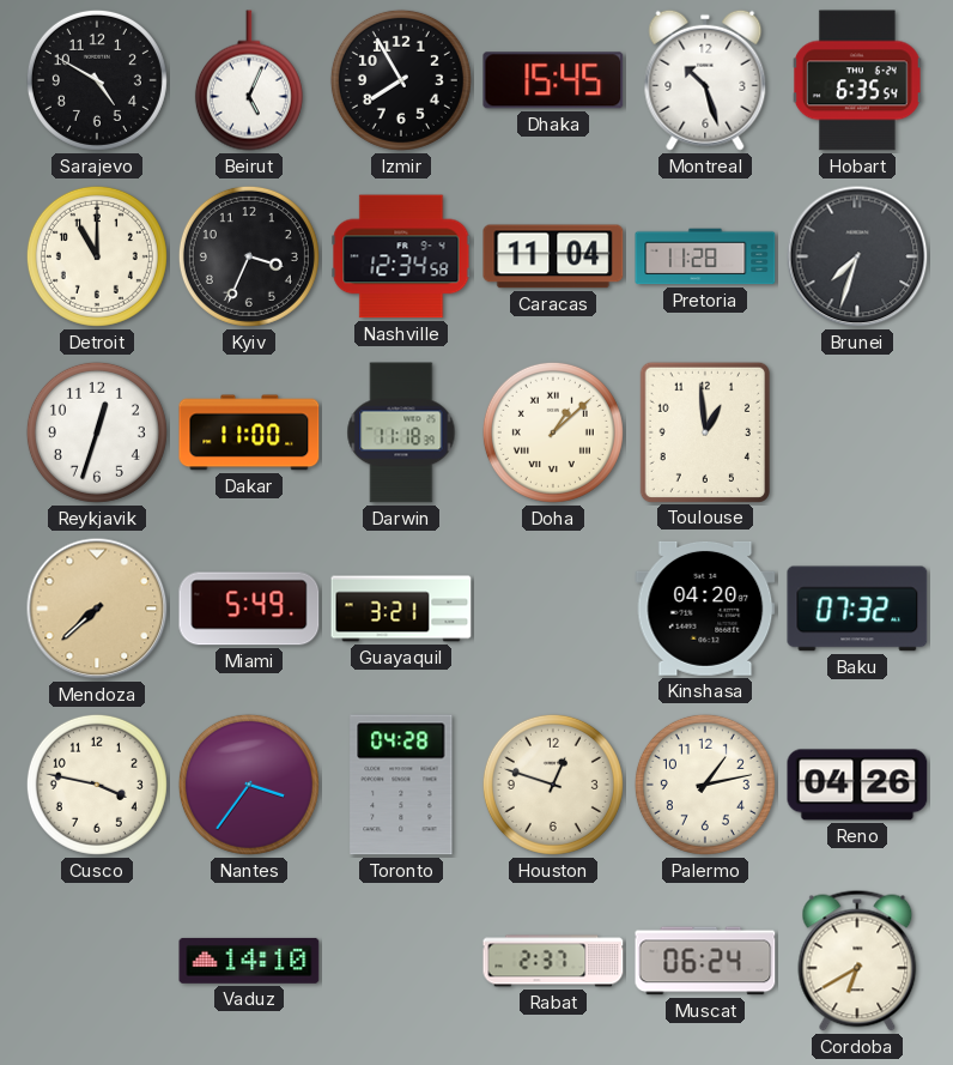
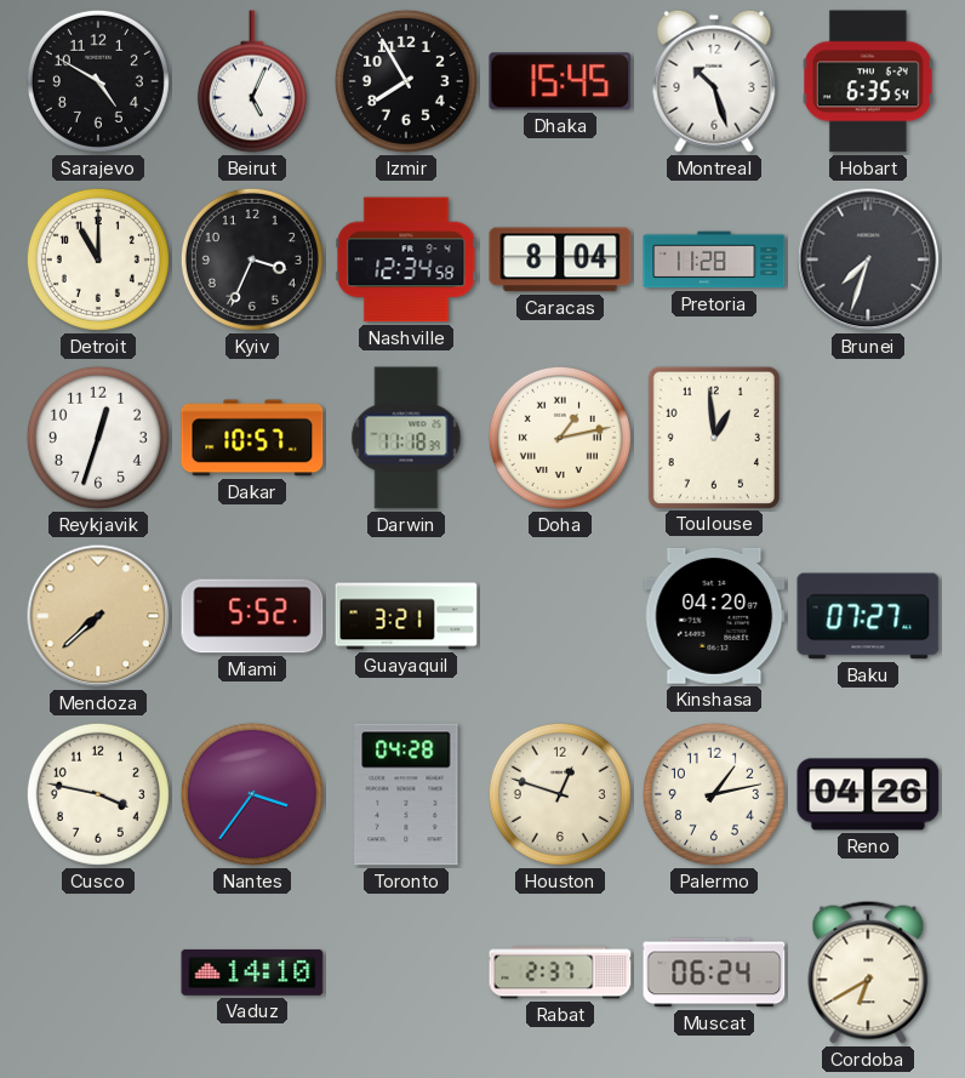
Caracas: 11:04 -> 8:04
Dakar: 11:00 -> 10:57
Doha: 1:08 -> 1:13
Miami: 5:49 -> 5:52
Baku: 07:32 -> 07:27
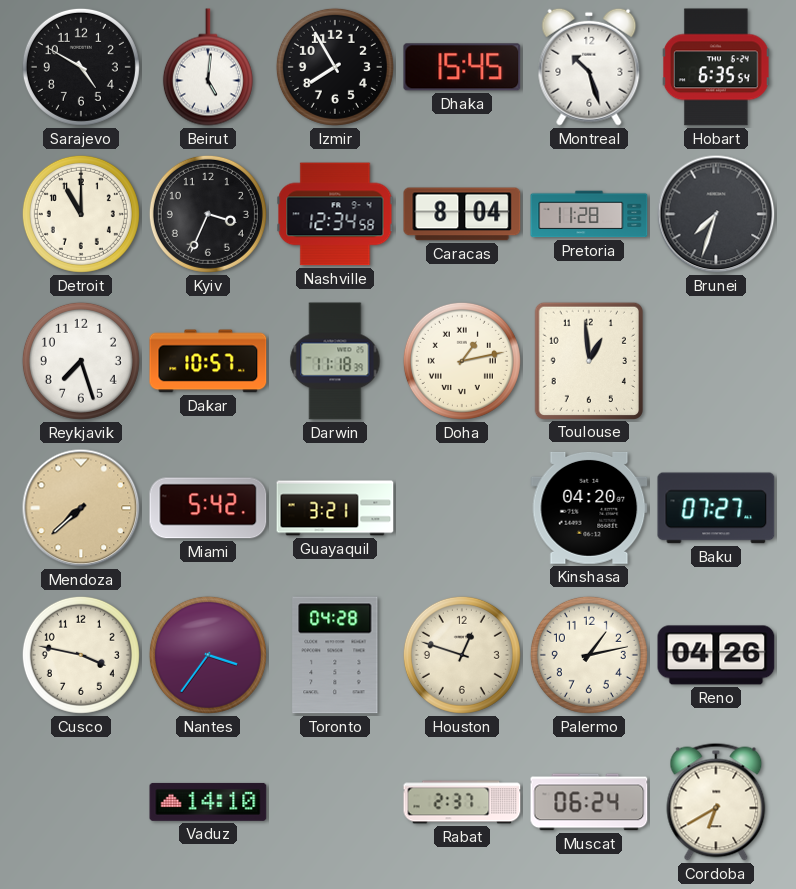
Beirut: 5:04 -> 5:01
Reykjavik: 12:33 -> 7:27
Miami: 5:52 -> 5:42
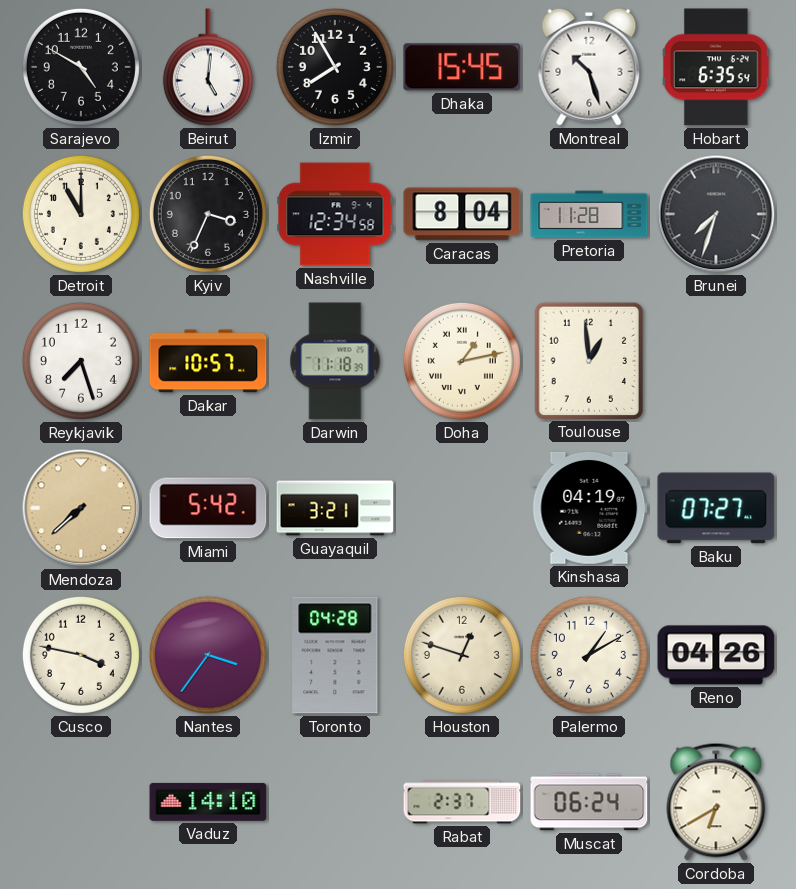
Kinshasa: 04:20 -> 04:19
Palermo: 1:13 -> 1:10
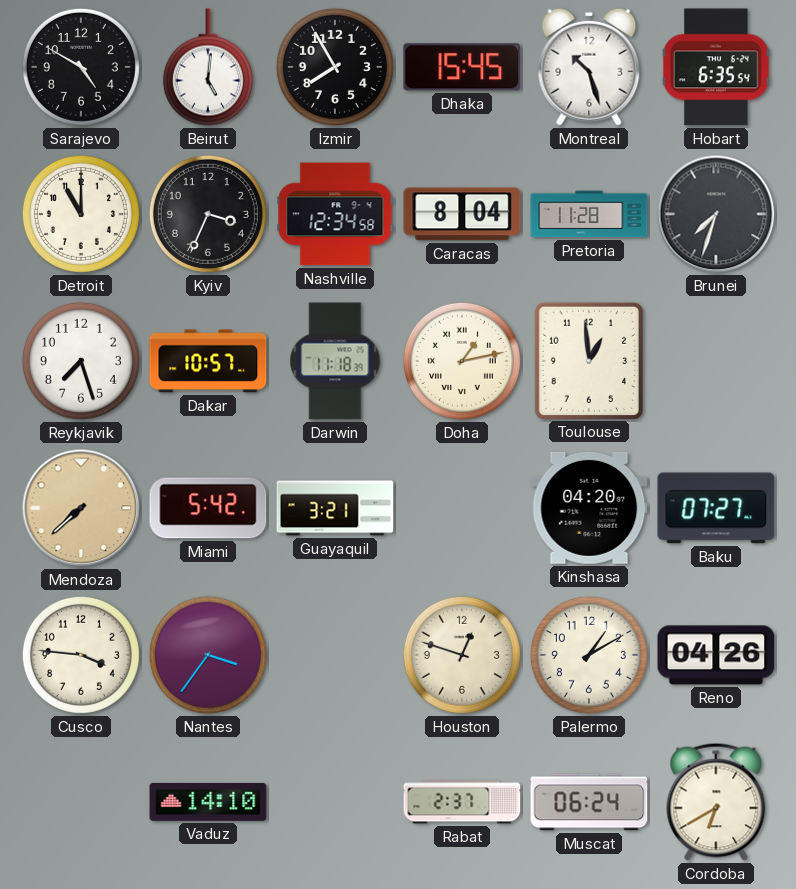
Kinshasa: 04:19 -> 04:20
Cusco: 3:47 -> 3:46
Toronto: 04:28 -> none
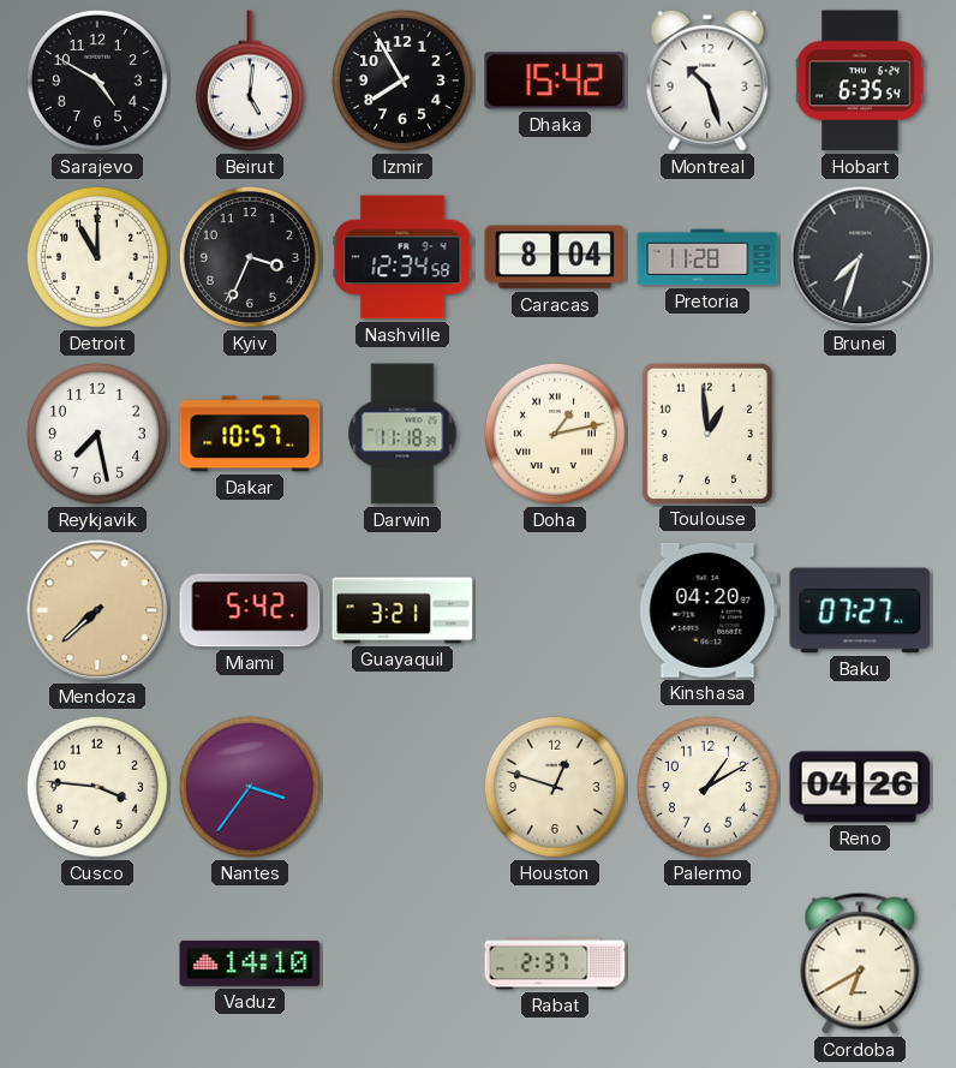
Dhaka: 15:45 -> 15:42
Reykjavik: 7:27 -> 7:28
Muscat: 06:24 -> none
